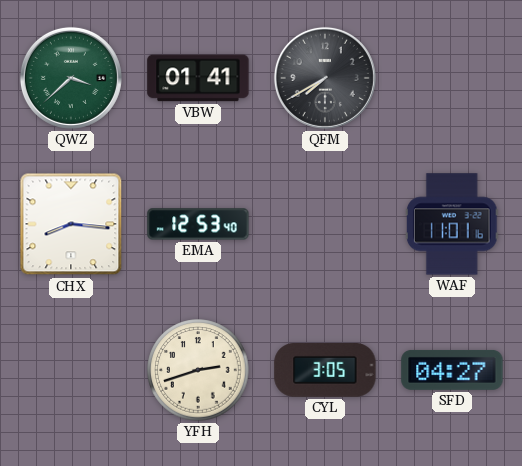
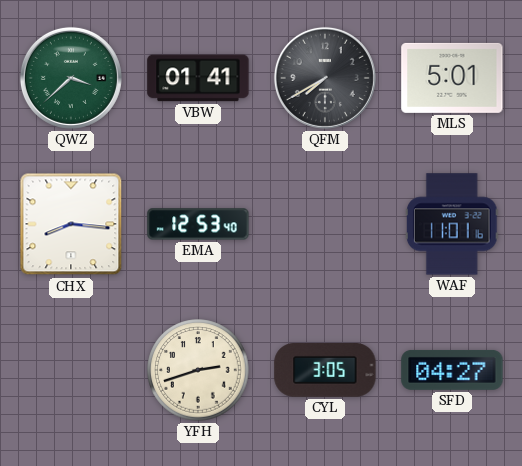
MLS: none -> 5:01
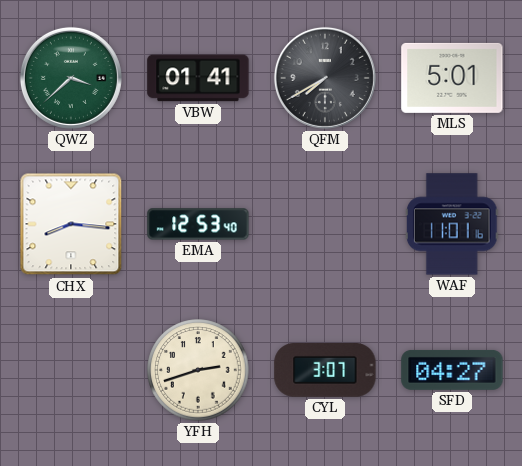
CYL: 3:05 -> 3:07
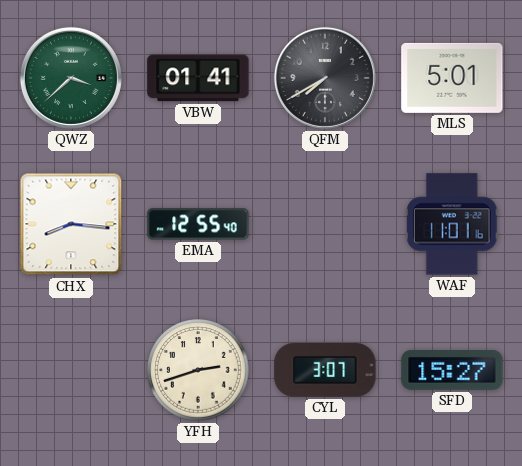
EMA: 12:53 -> 12:55
SFD: 04:27 -> 15:27
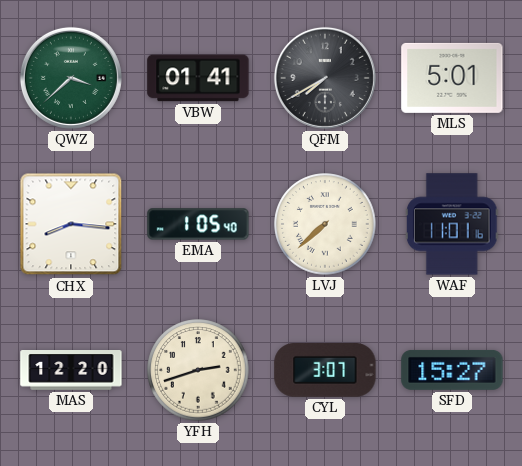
EMA: 12:55 -> 1:05
LVJ: none -> 7:38
MAS: none -> 12:20
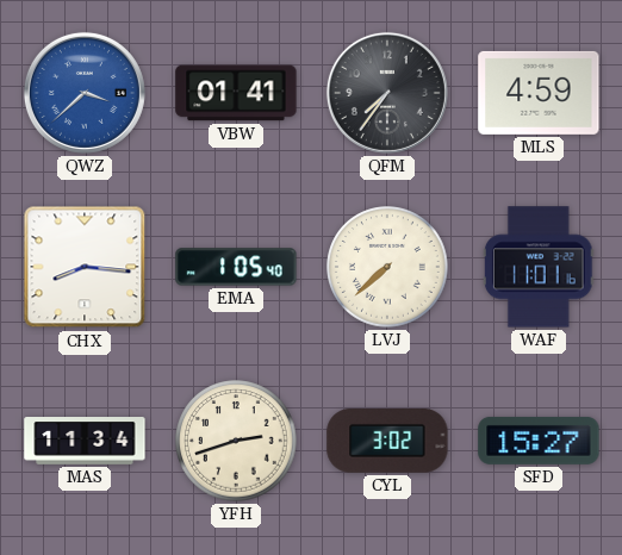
QWZ dial: green -> blue
QFM: 7:40 -> 7:36
MLS: 5:01 -> 4:59
MAS: 12:20 -> 11:34
CYL: 3:07 -> 3:02
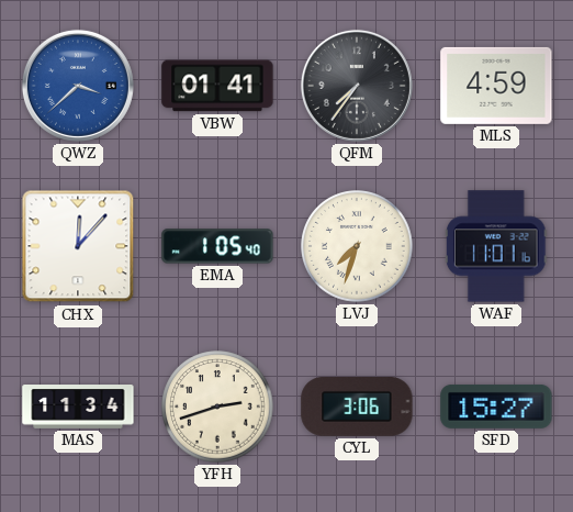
CHX: 8:16 -> 12:07
LVJ: 7:38 -> 7:33
CYL: 3:02 -> 3:06
